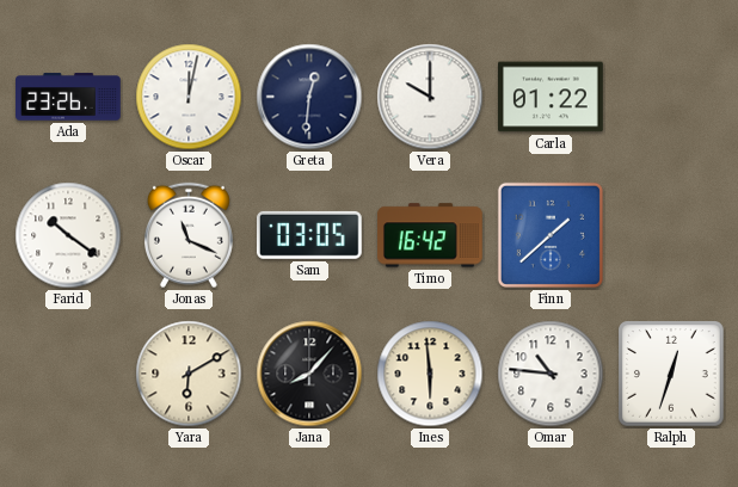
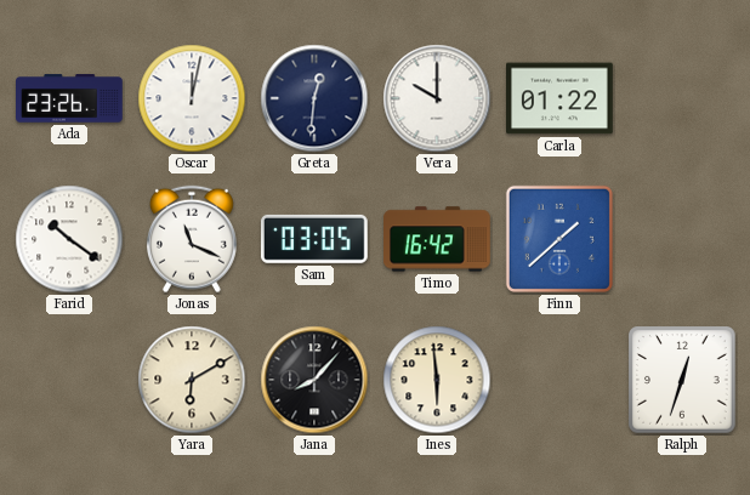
Omar: 10:46 -> none
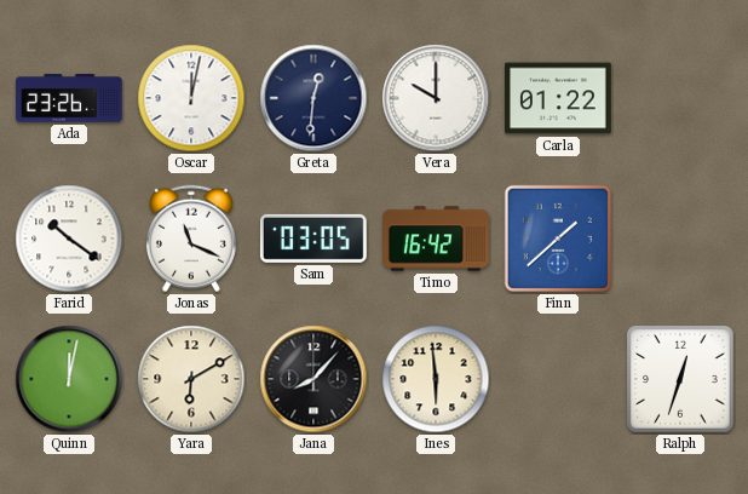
Quinn: none -> 12:02
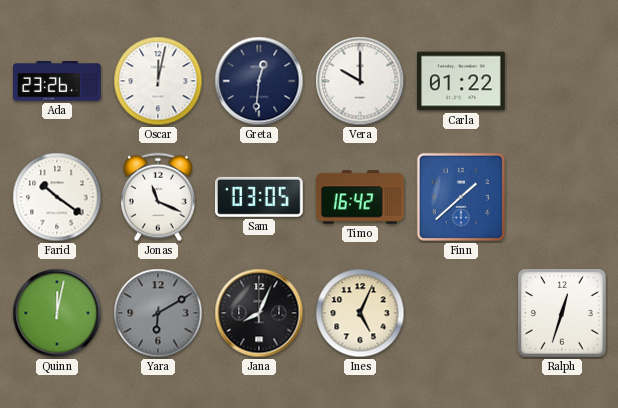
Yara dial: cream -> grey
Jana: 8:07 -> 8:04
Ines: 5:59 -> 5:04
